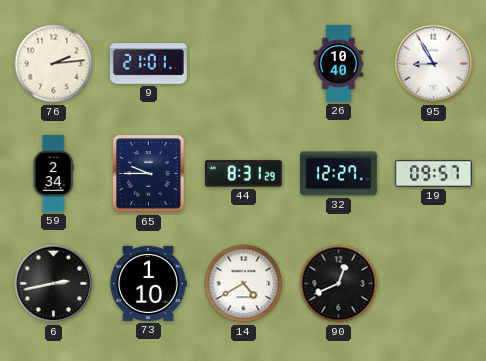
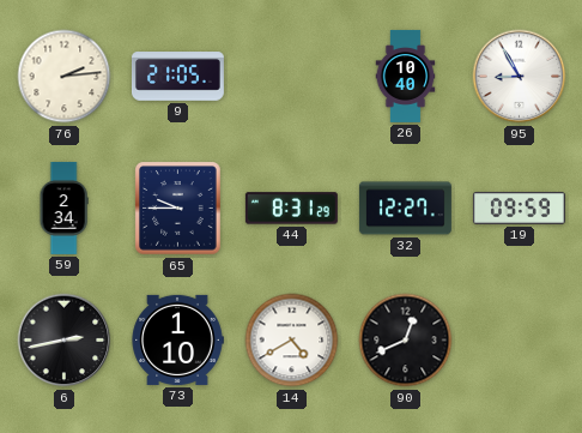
9: 21:01 -> 21:05
19: 09:57 -> 09:59
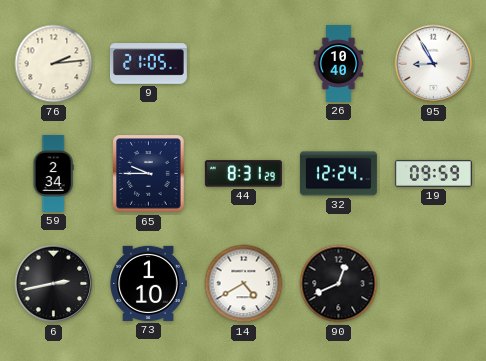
32: 12:27 -> 12:24
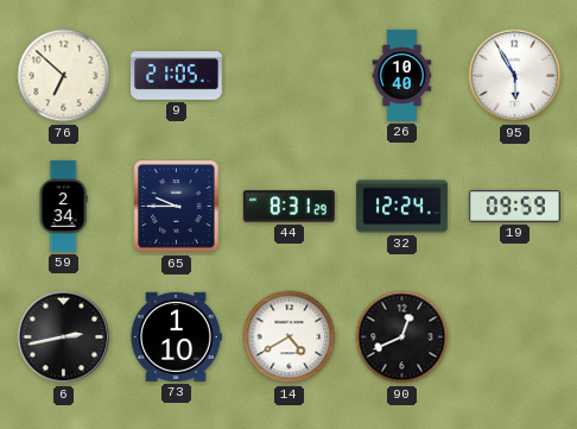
76: 2:14 -> 6:52
95: 8:55 -> 5:55
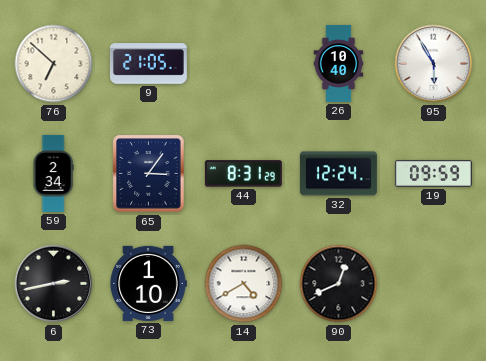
65: 9:45 -> 3:06
